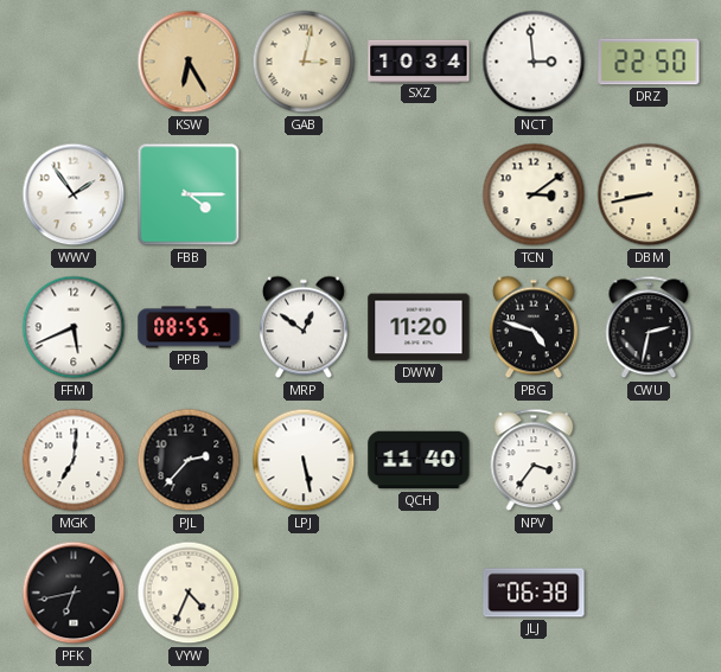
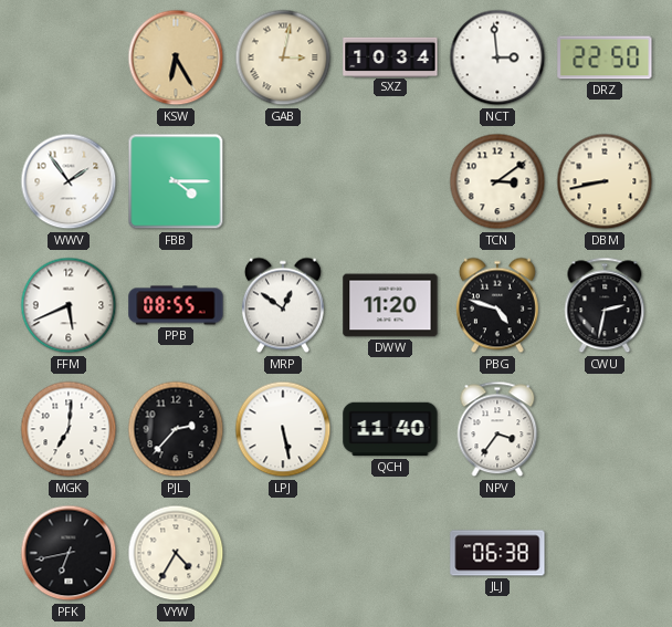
VYW: 4:34 -> 4:35
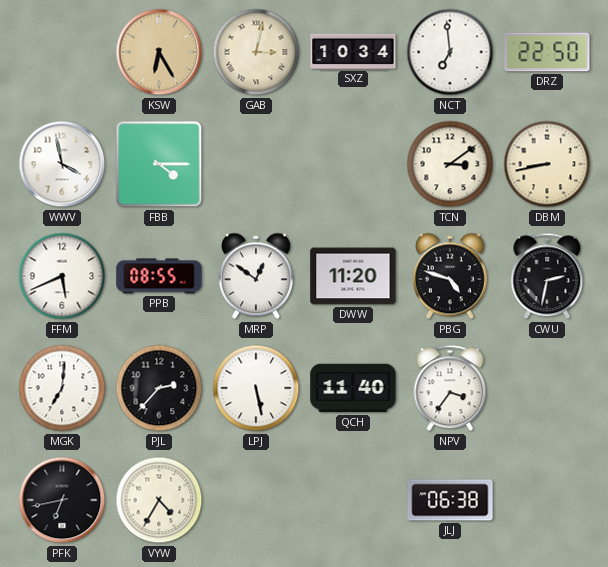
NCT: 2:59 -> 6:59
WWV: 1:54 -> 3:58
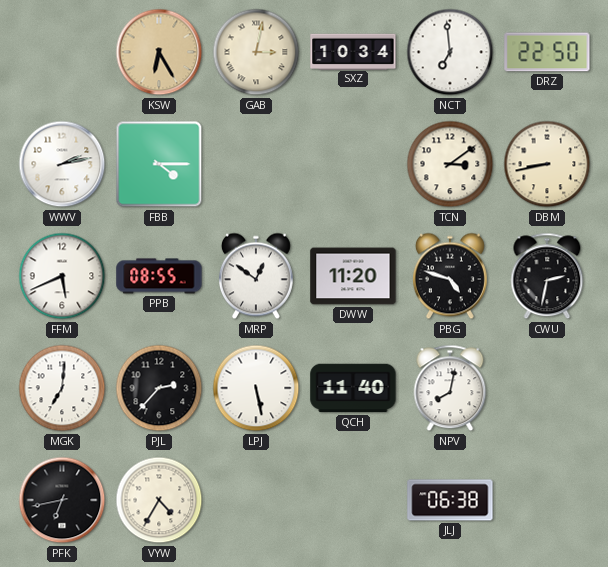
WWV: 3:58 -> 2:13
NPV: 3:36 -> 8:02
